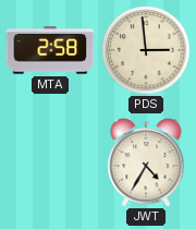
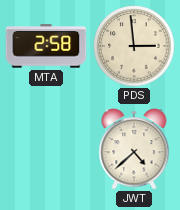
JWT: 4:35 -> 4:38
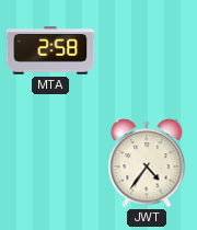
PDS: 2:59 -> none
JWT: 4:38 -> 4:36
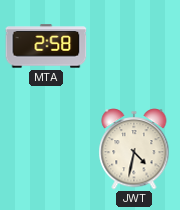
JWT: 4:36 -> 4:32
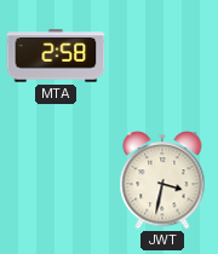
JWT: 4:32 -> 3:32
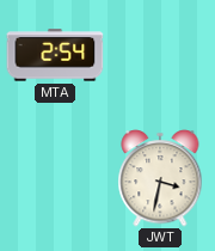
MTA: 2:58 -> 2:54
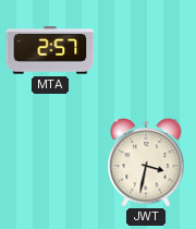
MTA: 2:54 -> 2:57
